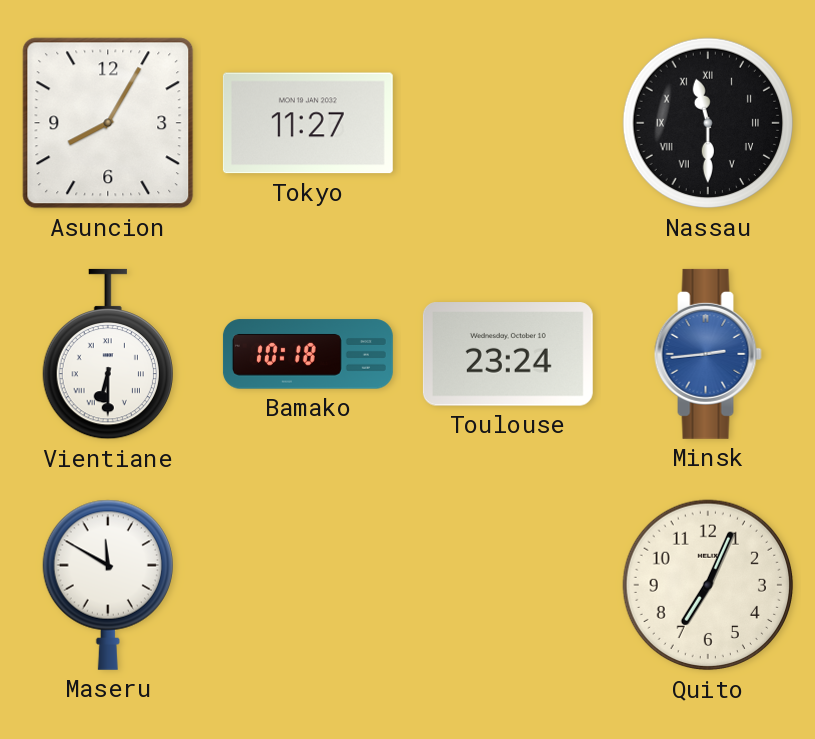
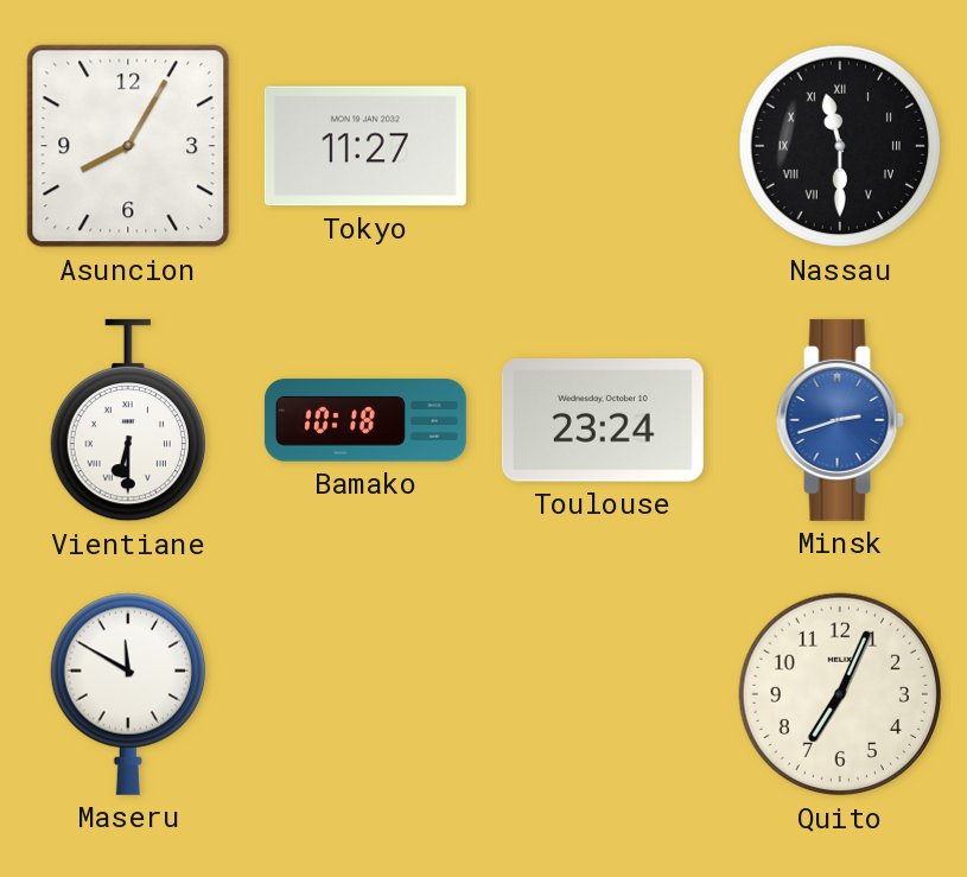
Minsk: 2:44 -> 2:42
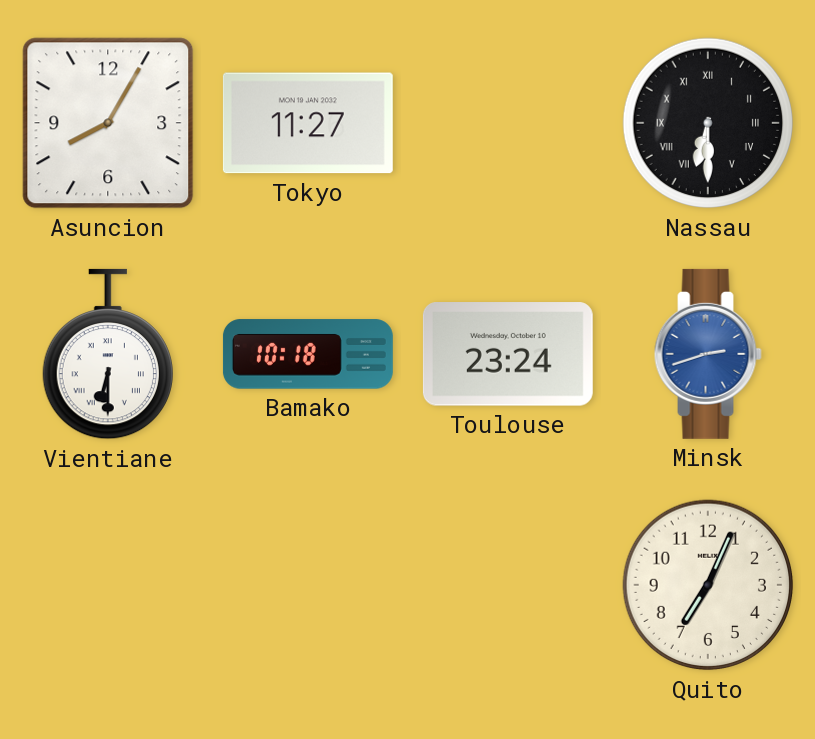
Nassau: 11:30 -> 6:30
Maseru: 11:50 -> none
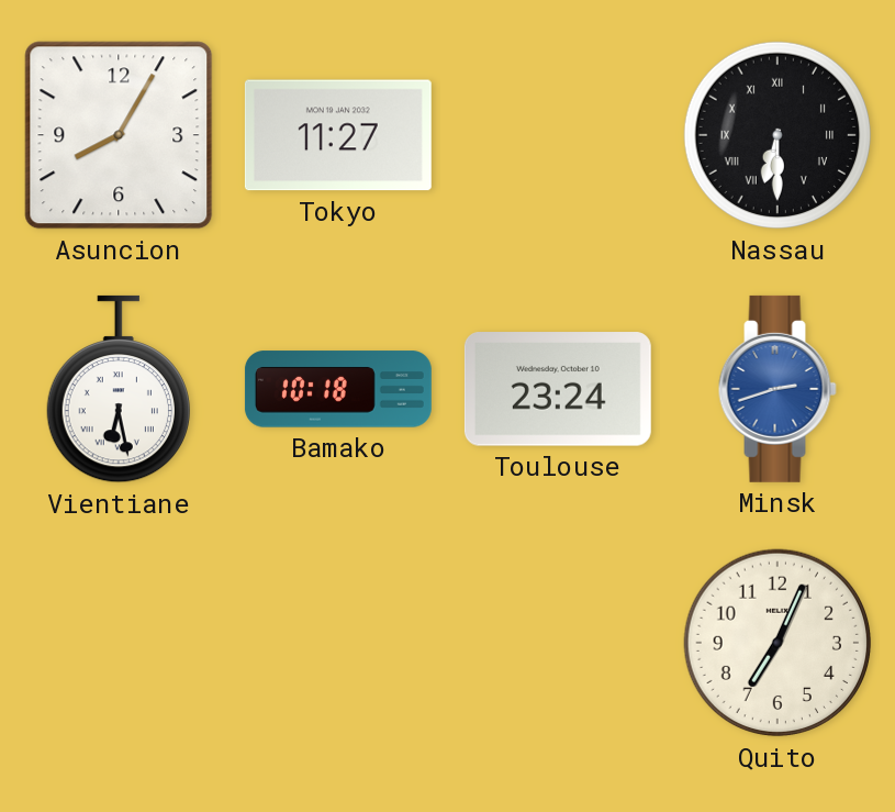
Vientiane: 6:30 -> 6:28
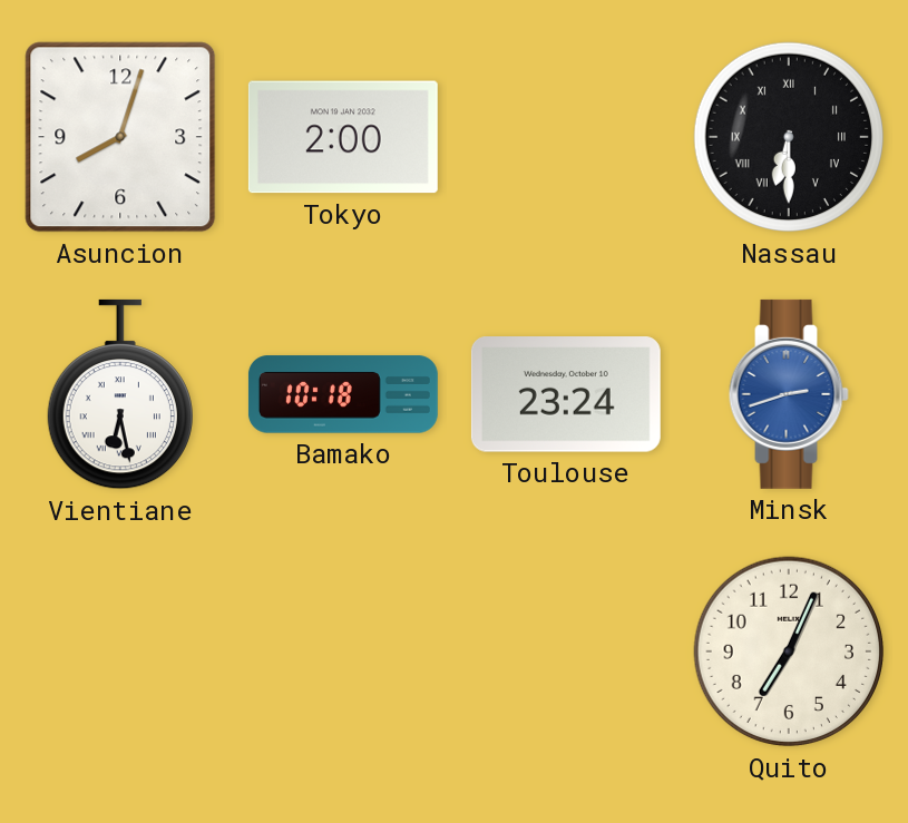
Asuncion: 8:05 -> 8:03
Tokyo: 11:27 -> 2:00
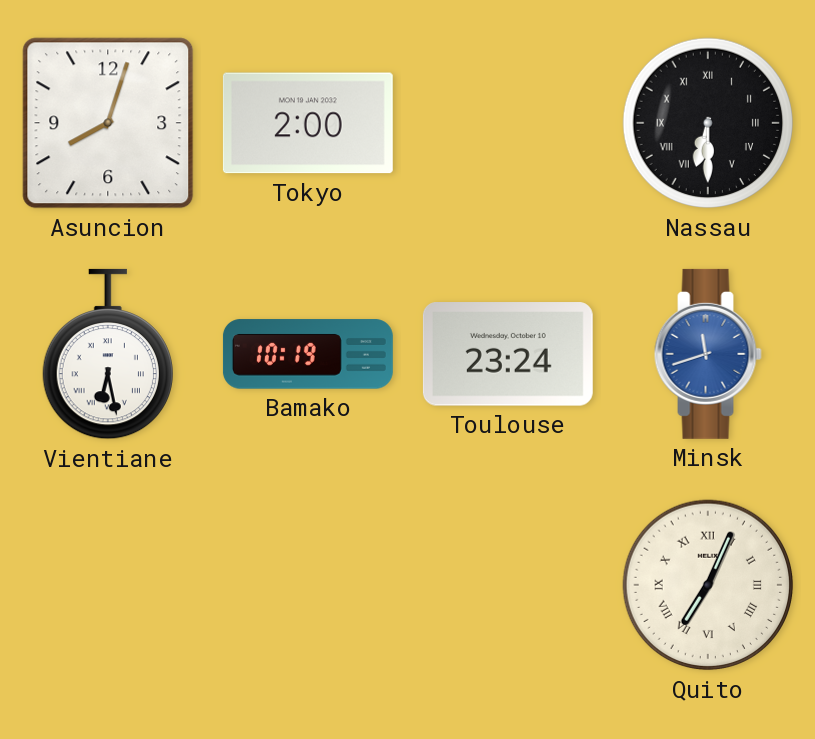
Bamako: 10:18 -> 10:19
Minsk: 2:42 -> 11:42
Quito numerals: Arabic -> Roman
